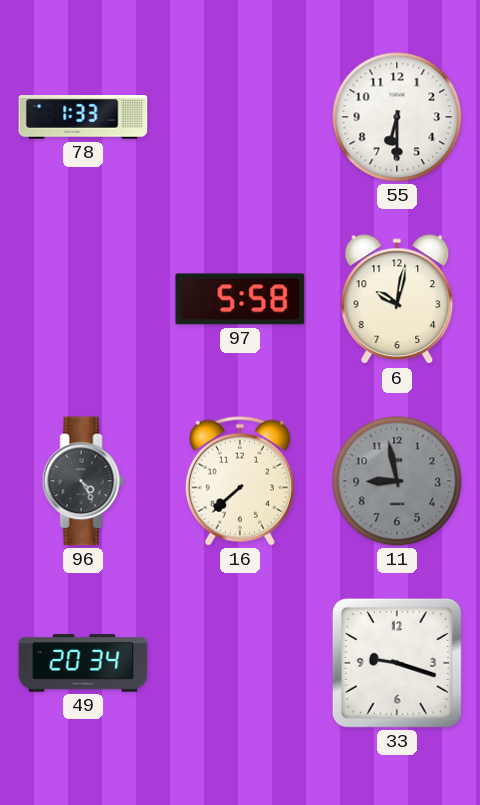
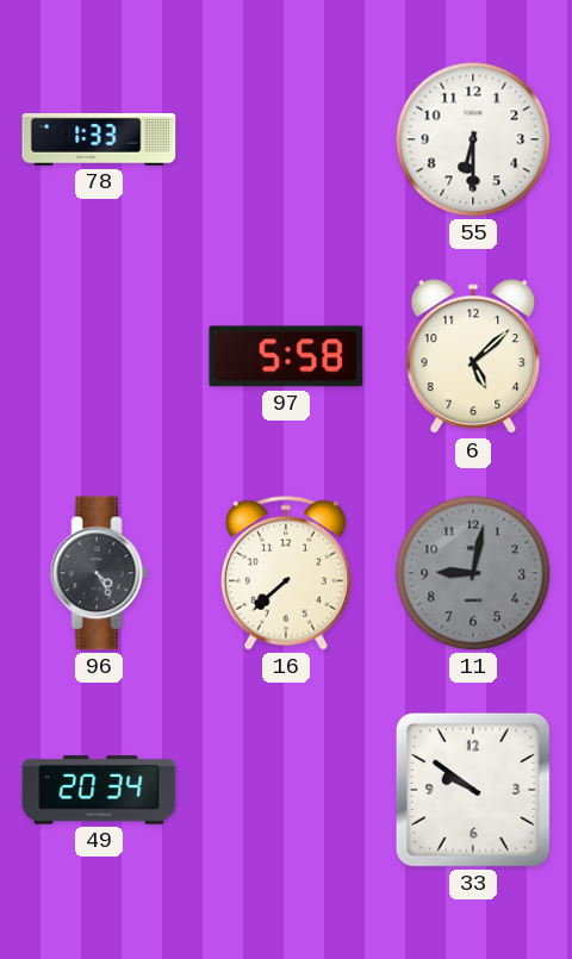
6: 10:02 -> 5:08
11: 8:58 -> 9:02
33: 9:18 -> 9:51
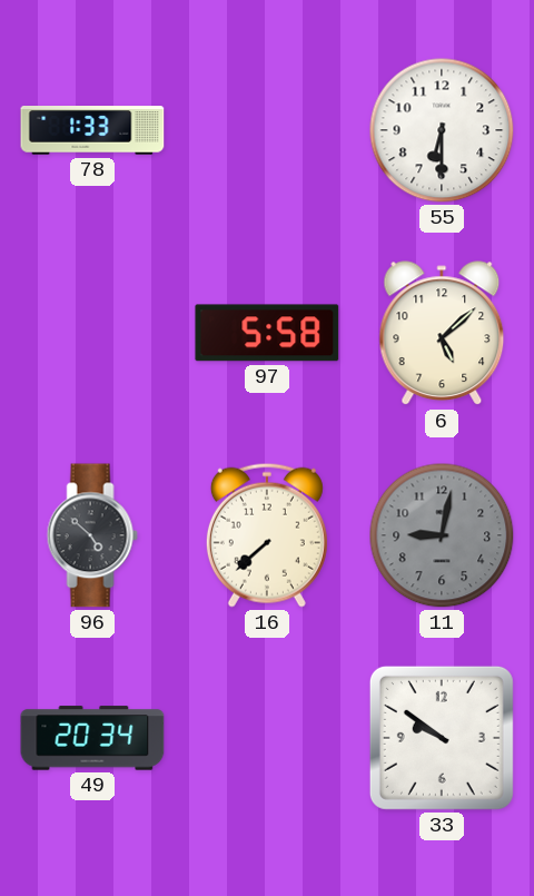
96: 4:25 -> 4:52
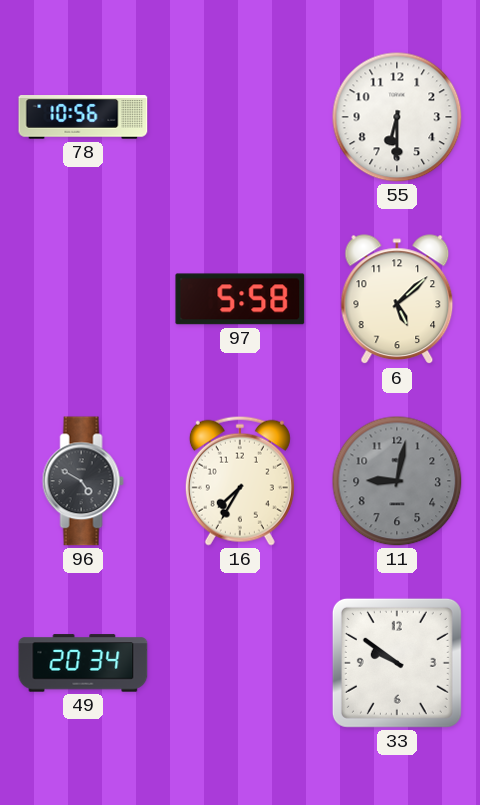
78: 1:33 -> 10:56
96: 4:52 -> 4:50
16: 7:38 -> 7:35
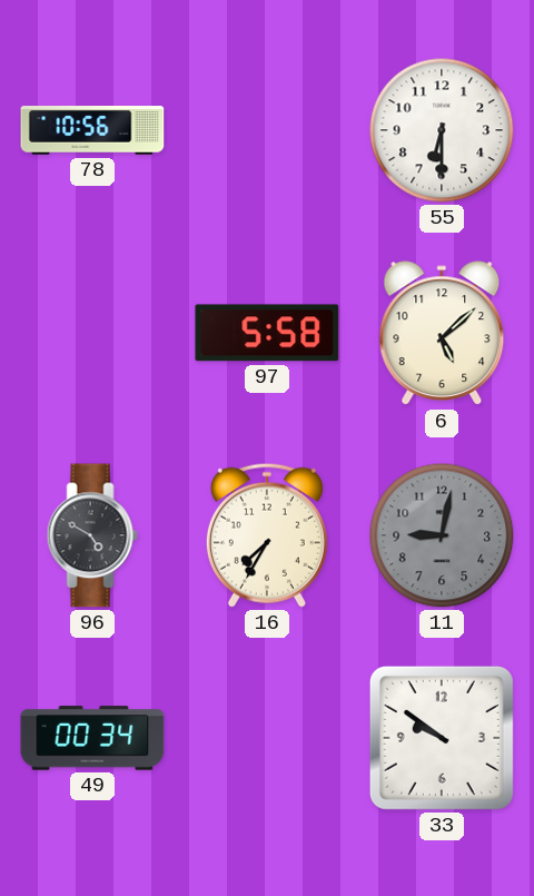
49: 20:34 -> 00:34
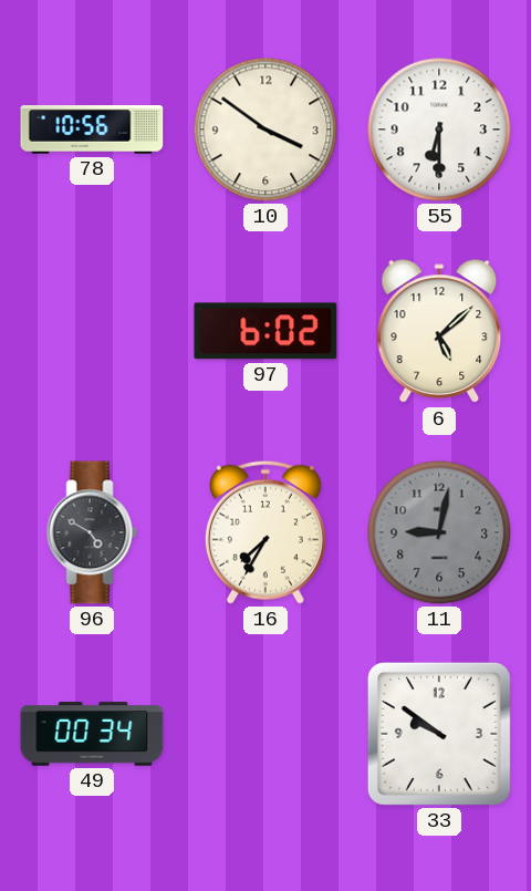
10: none -> 3:51
97: 5:58 -> 6:02
